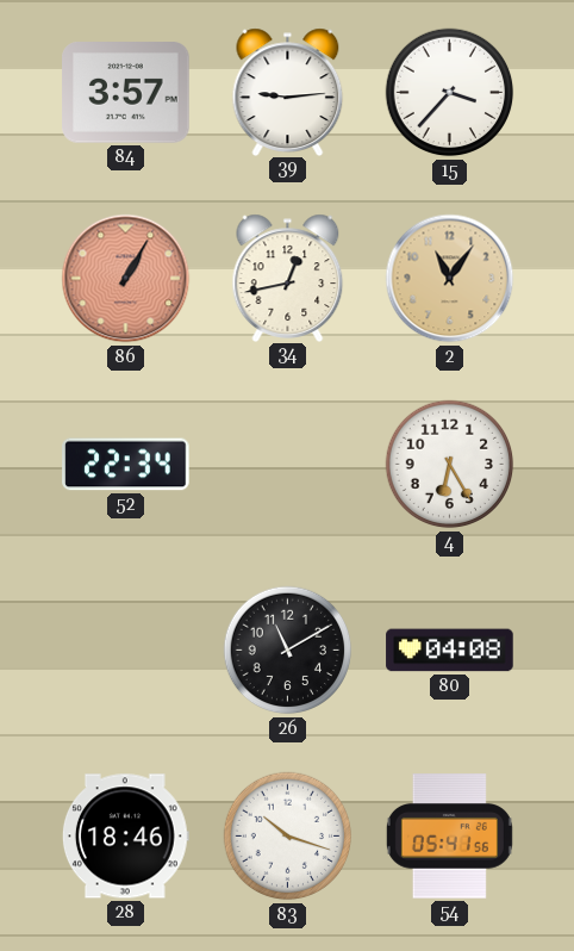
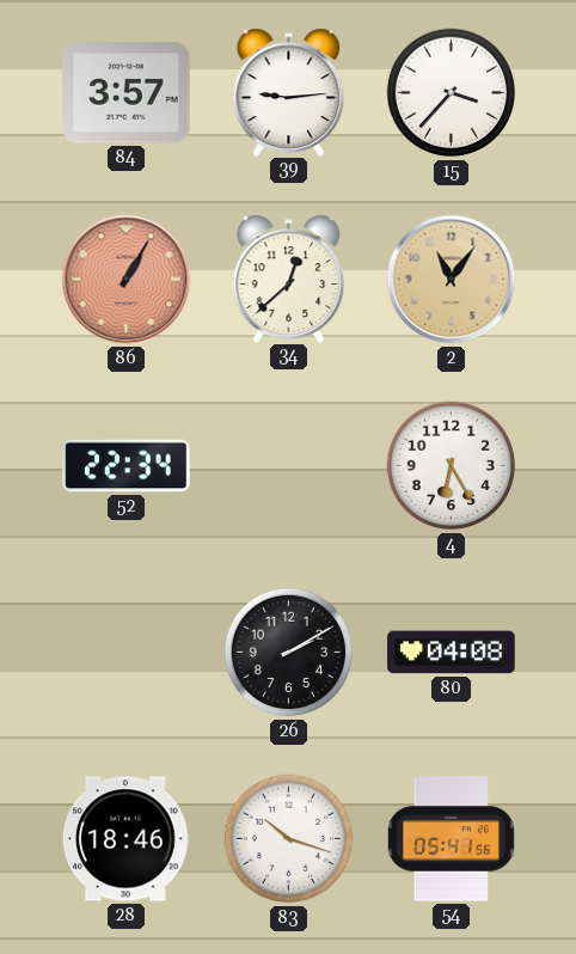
34: 12:43 -> 12:38
26: 11:10 -> 2:10
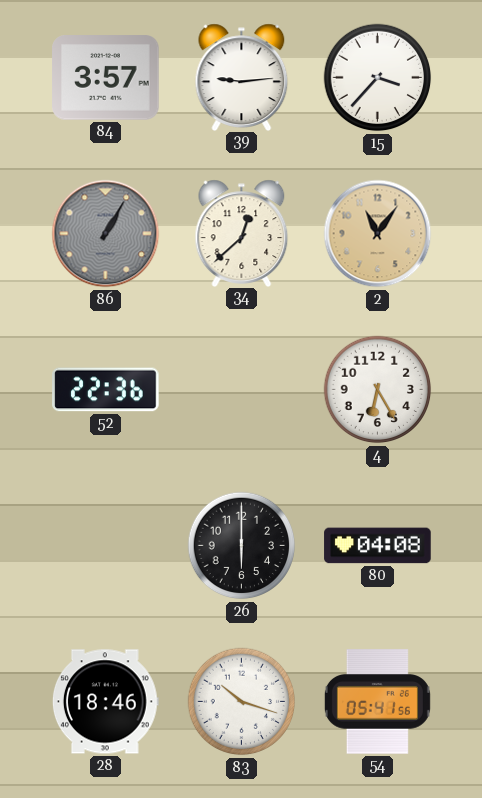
86 dial: salmon -> grey
52: 22:34 -> 22:36
26: 2:10 -> 6:00
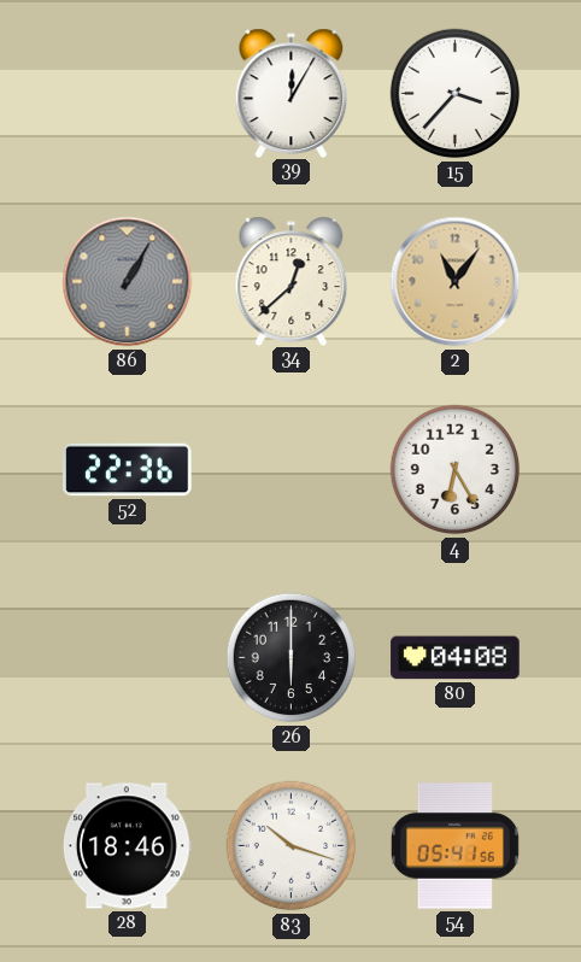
84: 3:57 -> none
39: 9:14 -> 12:05
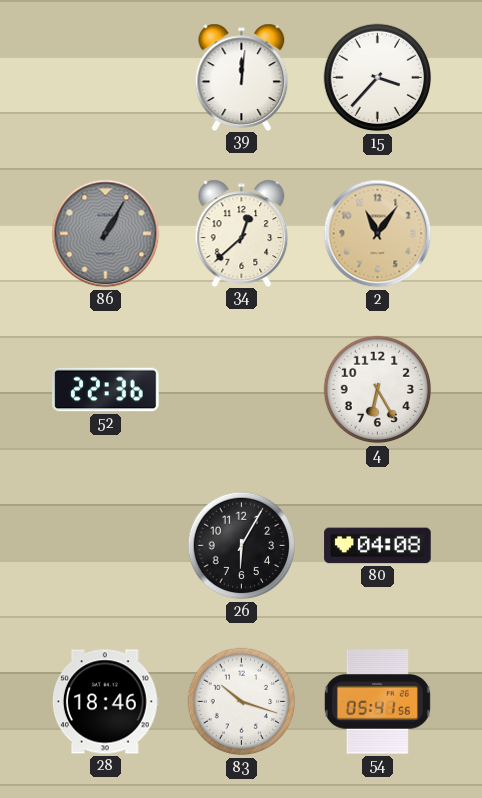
39: 12:05 -> 12:01
26: 6:00 -> 6:05
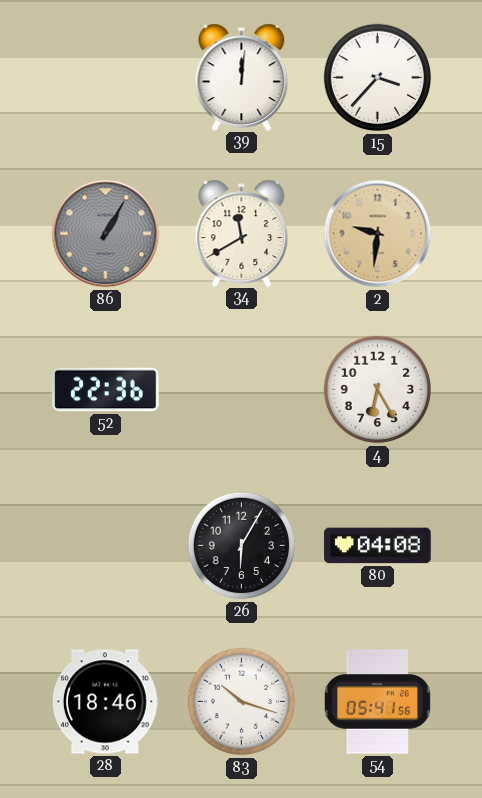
34: 12:38 -> 11:40
2: 11:06 -> 9:31
